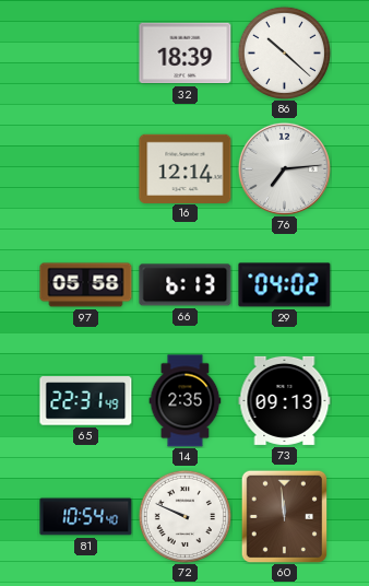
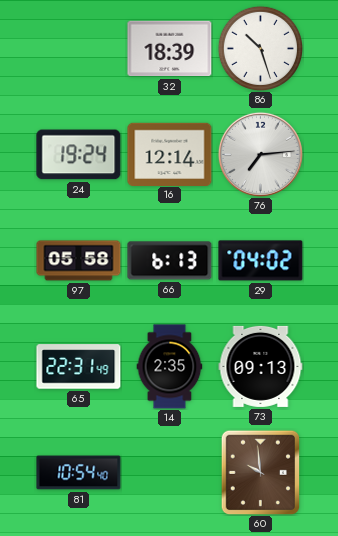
86: 10:22 -> 10:27
24: none -> 19:24
72: 9:49 -> none
60: 11:59 -> 9:59
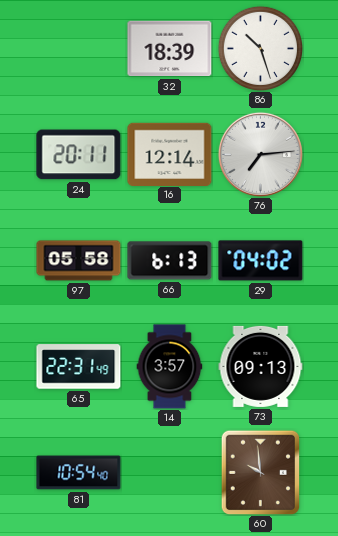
24: 19:24 -> 20:11
14: 2:35 -> 3:57
